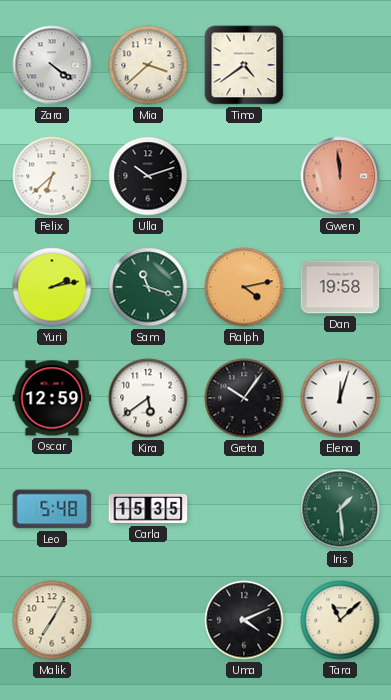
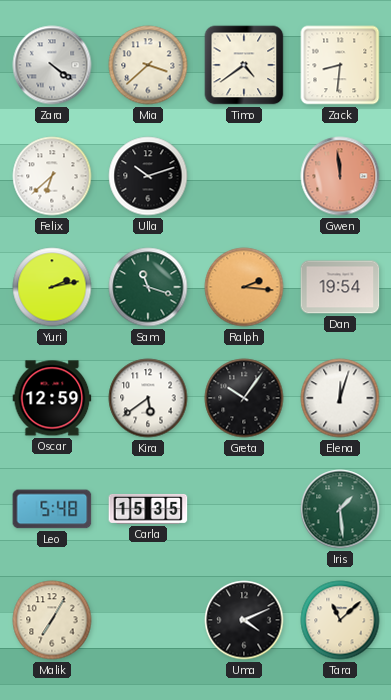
Zack: none -> 8:31
Ralph: 4:13 -> 2:16
Dan: 19:58 -> 19:54
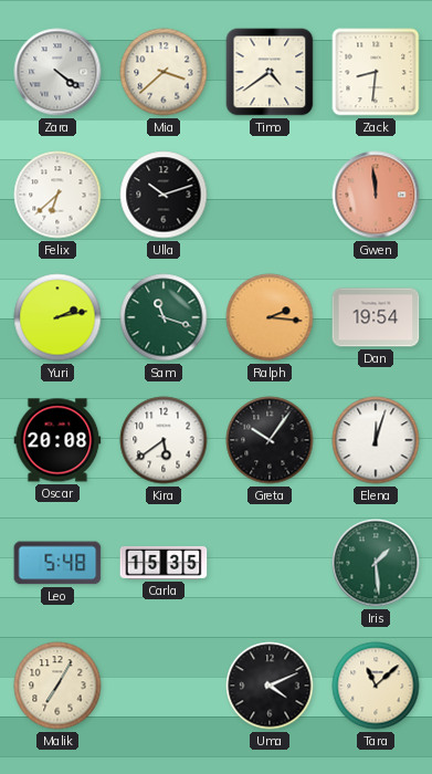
Oscar: 12:59 -> 20:08
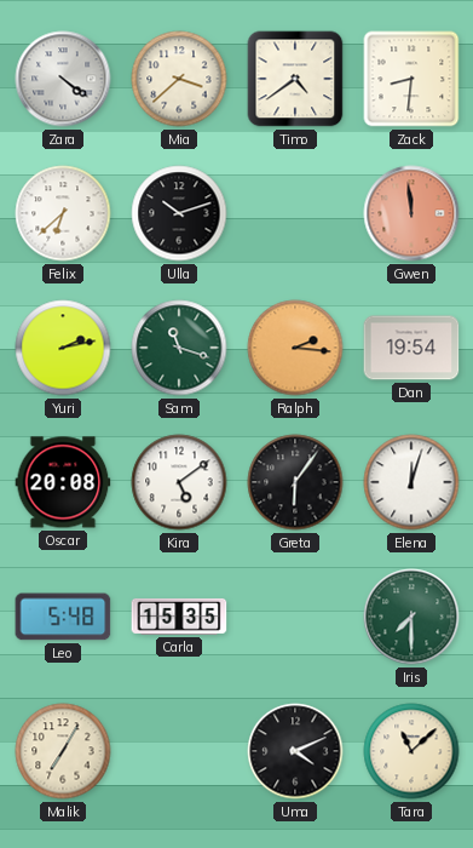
Kira: 5:39 -> 5:09
Greta: 10:06 -> 6:06
Iris: 1:29 -> 7:30
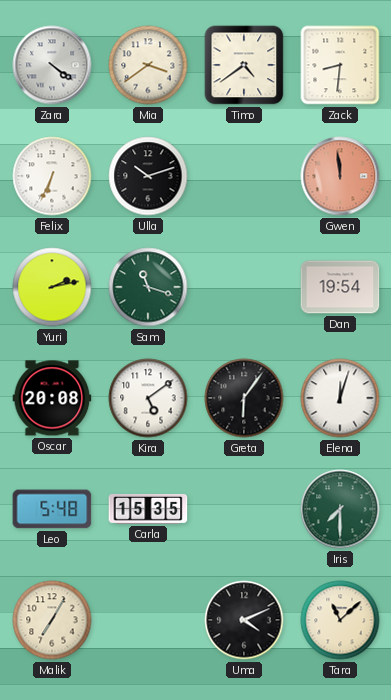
Mia: 3:38 -> 3:39
Felix: 6:38 -> 6:34
Ralph: 2:16 -> none
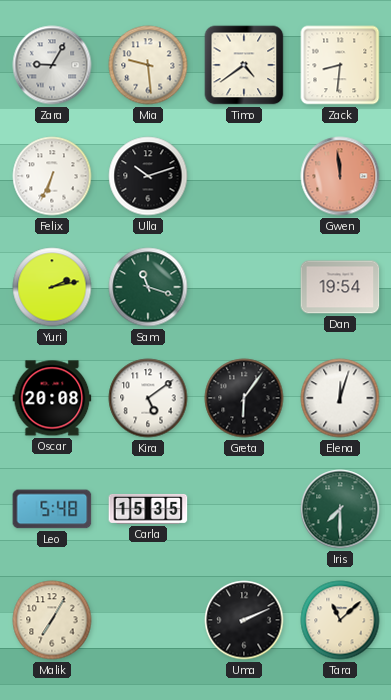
Zara: 4:21 -> 9:05
Mia: 3:39 -> 9:29
Uma: 4:11 -> 2:11
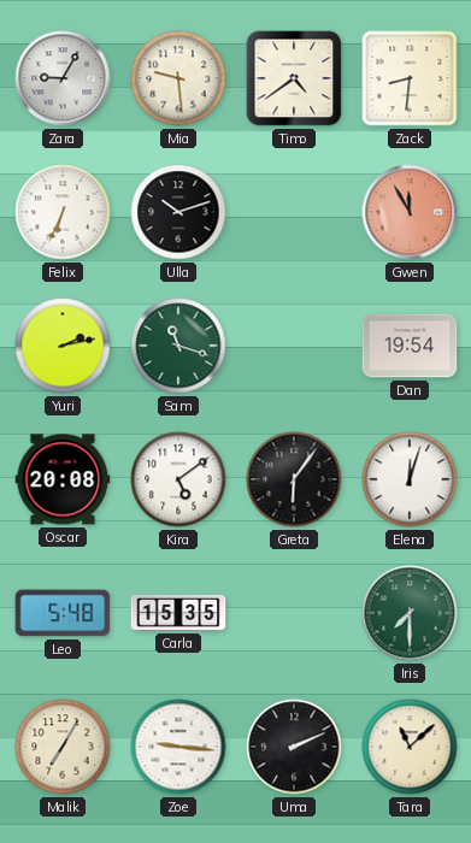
Gwen: 11:59 -> 11:55
Zoe: none -> 9:16
